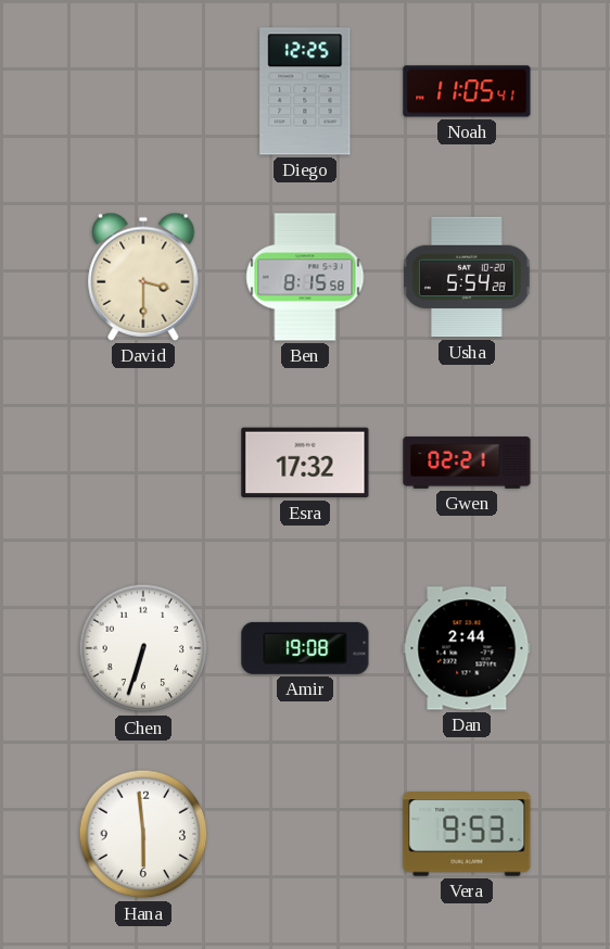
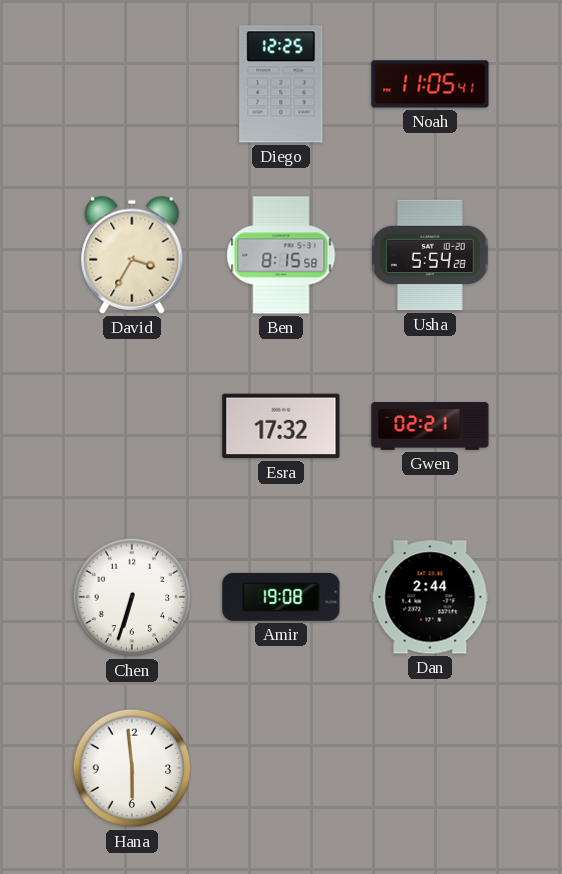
David: 3:30 -> 3:35
Vera: 9:53 -> none
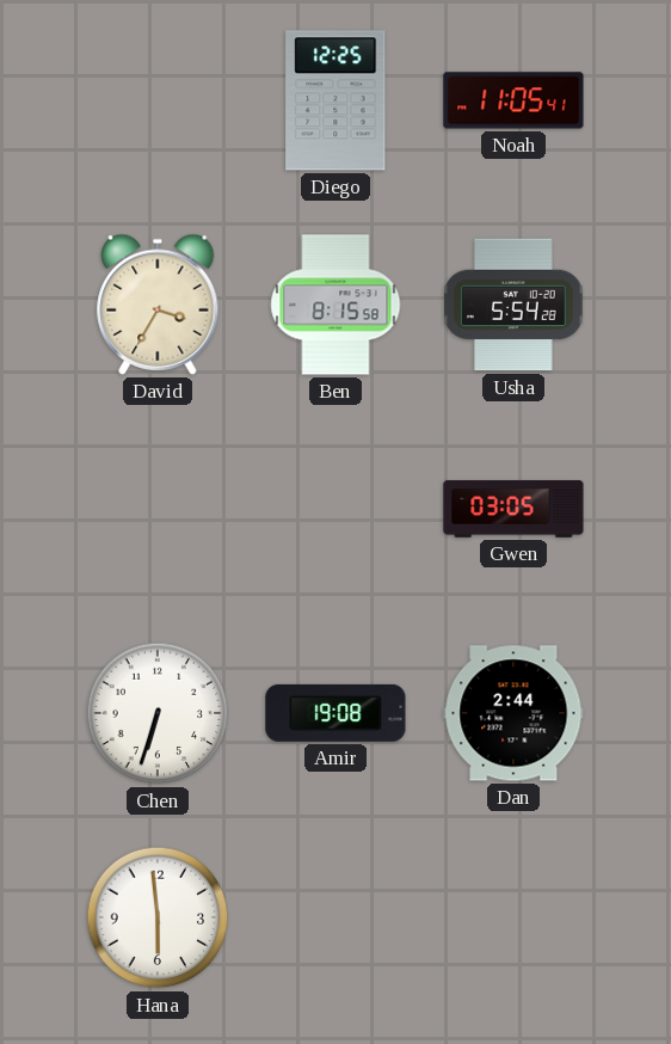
Esra: 17:32 -> none
Gwen: 02:21 -> 03:05
